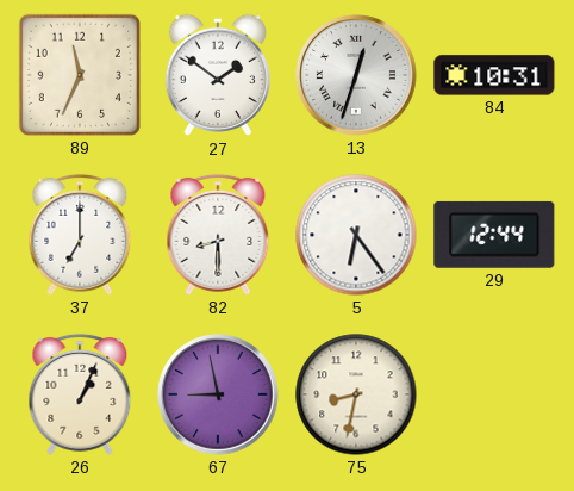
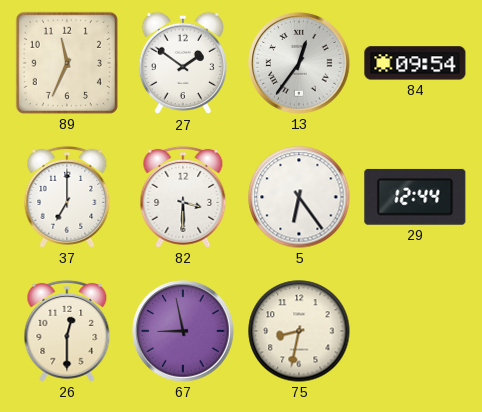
13: 12:33 -> 12:36
84: 10:31 -> 09:54
82: 8:30 -> 3:30
26: 1:04 -> 12:30
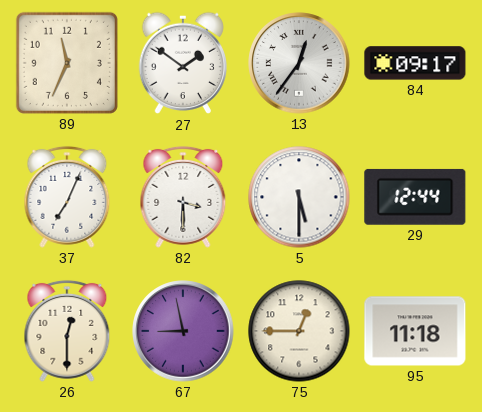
84: 09:54 -> 09:17
37: 7:00 -> 7:04
5: 6:24 -> 5:30
75: 8:32 -> 12:45
95: none -> 11:18
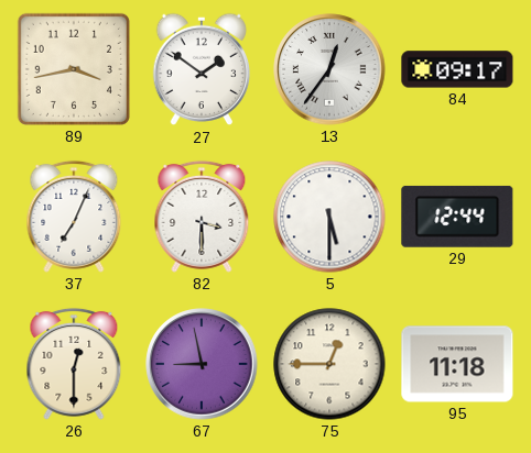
89: 11:34 -> 3:43
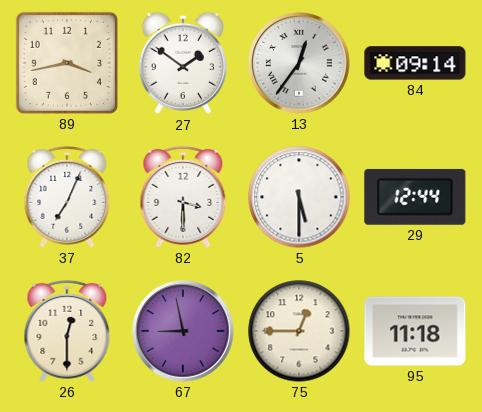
84: 09:17 -> 09:14
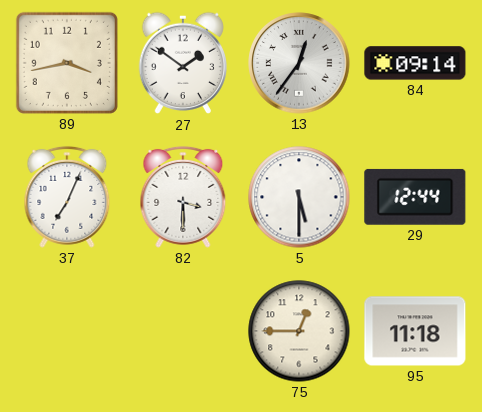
26: 12:30 -> none
67: 8:58 -> none
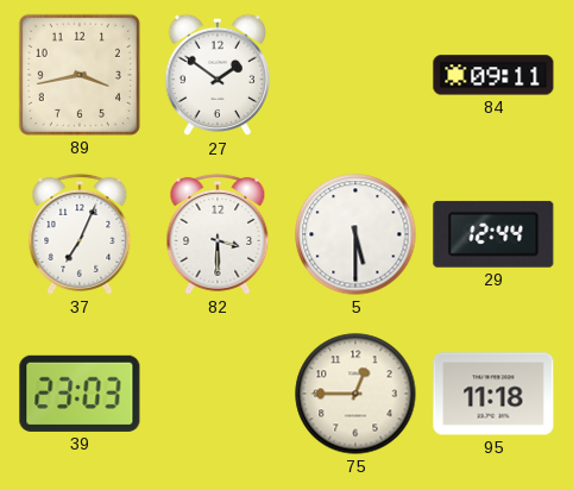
13: 12:36 -> none
84: 09:14 -> 09:11
39: none -> 23:03
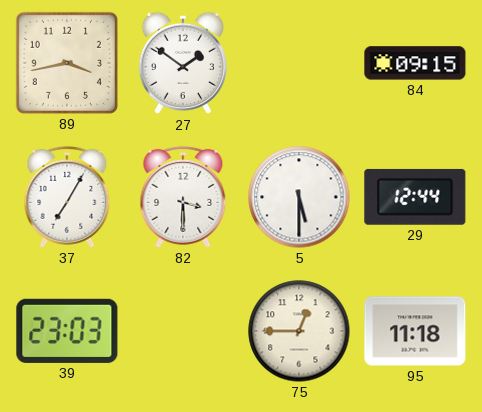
84: 09:11 -> 09:15
37: 7:04 -> 7:05
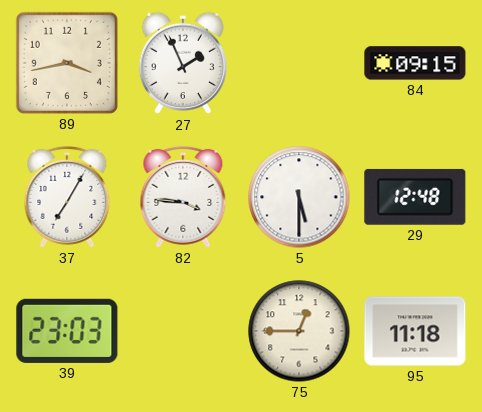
27: 1:51 -> 1:56
82: 3:30 -> 3:46
29: 12:44 -> 12:48
